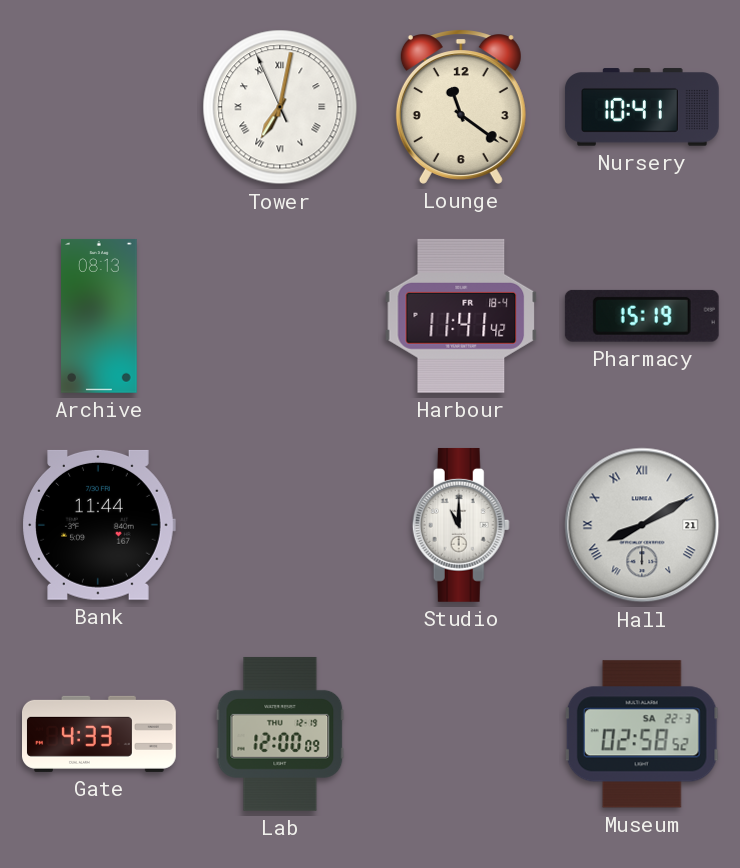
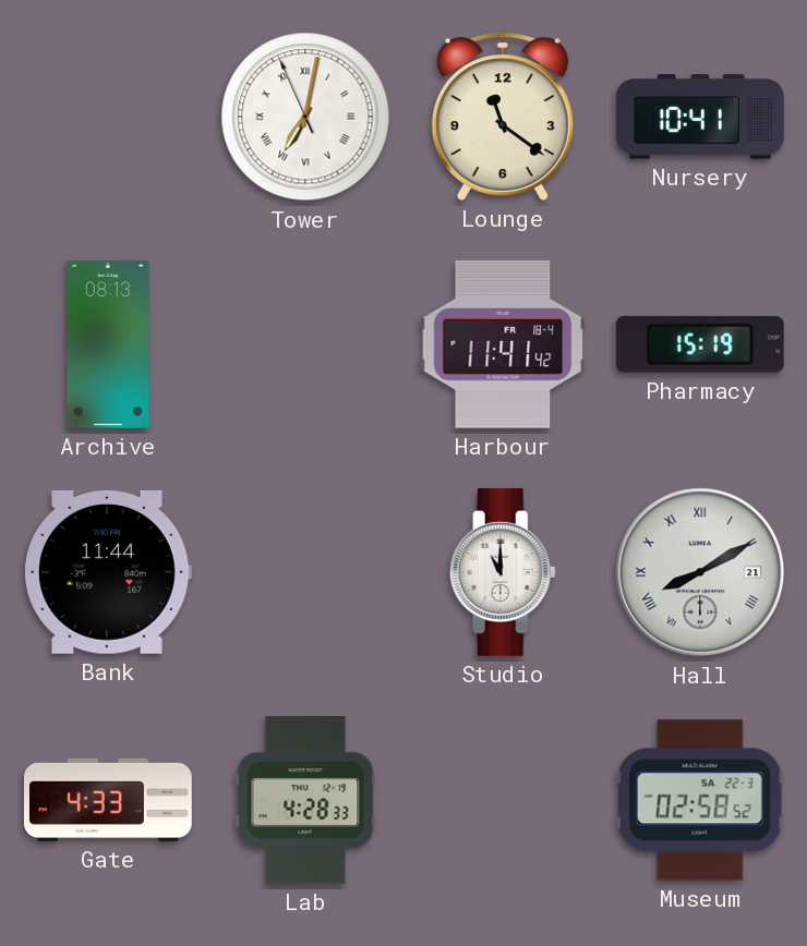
Lab: 12:00 -> 4:28
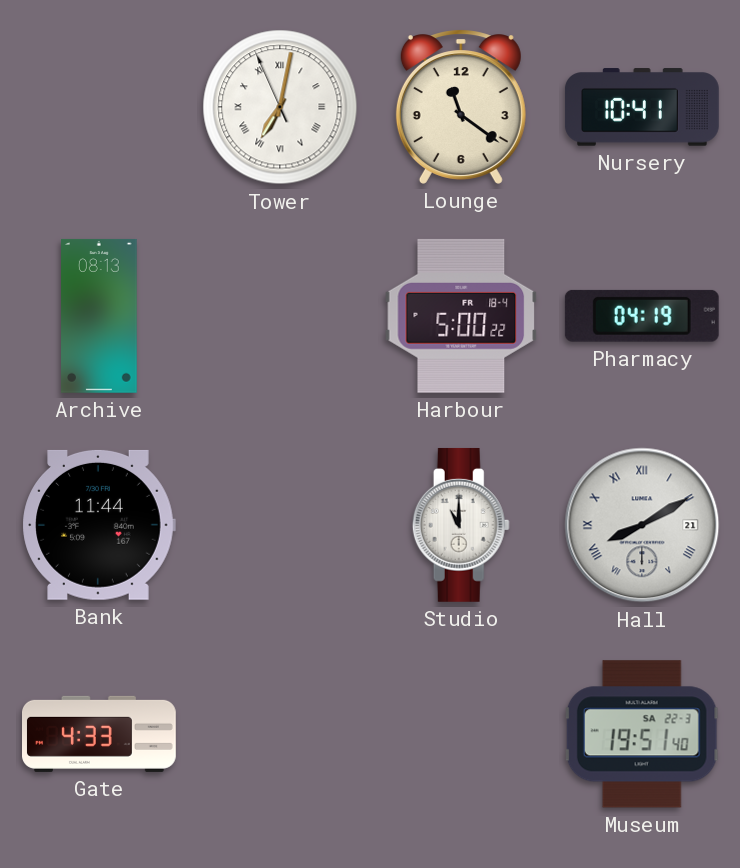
Harbour: 11:41 -> 5:00
Pharmacy: 15:19 -> 04:19
Lab: 4:28 -> none
Museum: 02:58 -> 19:51
